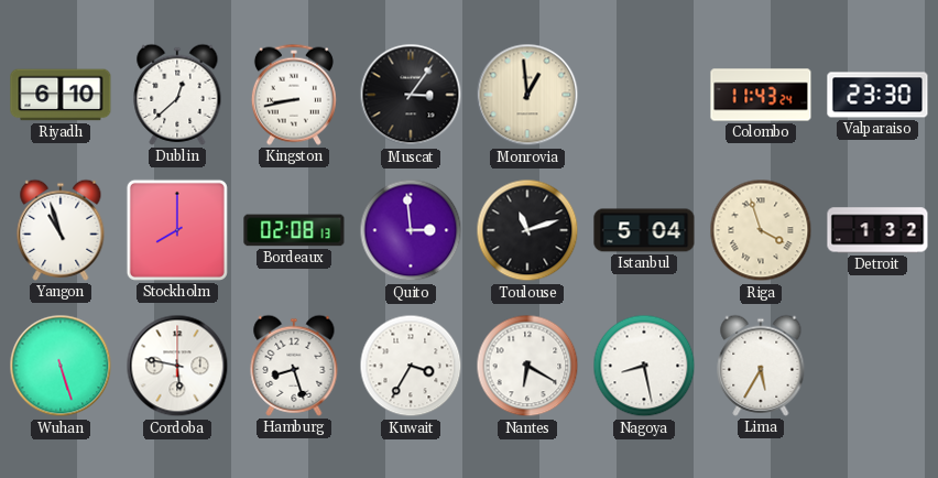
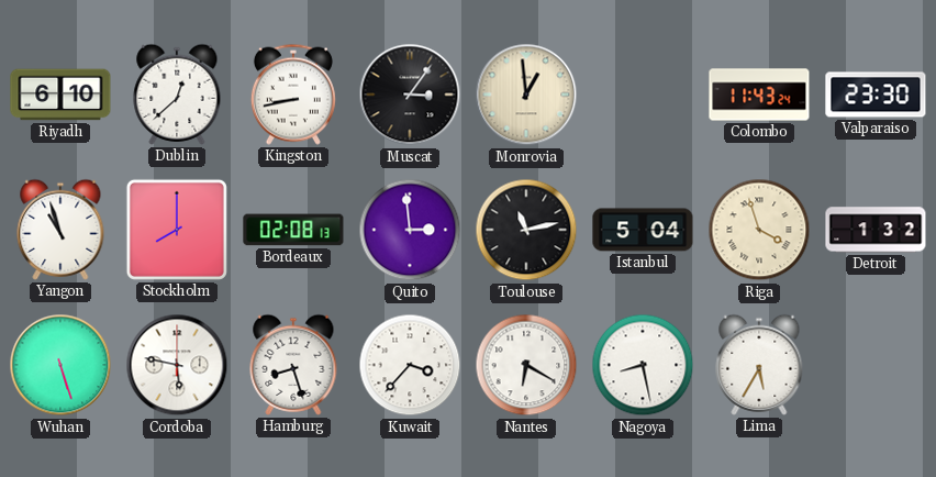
Toulouse: 11:12 -> 11:13
Kuwait: 3:35 -> 3:37
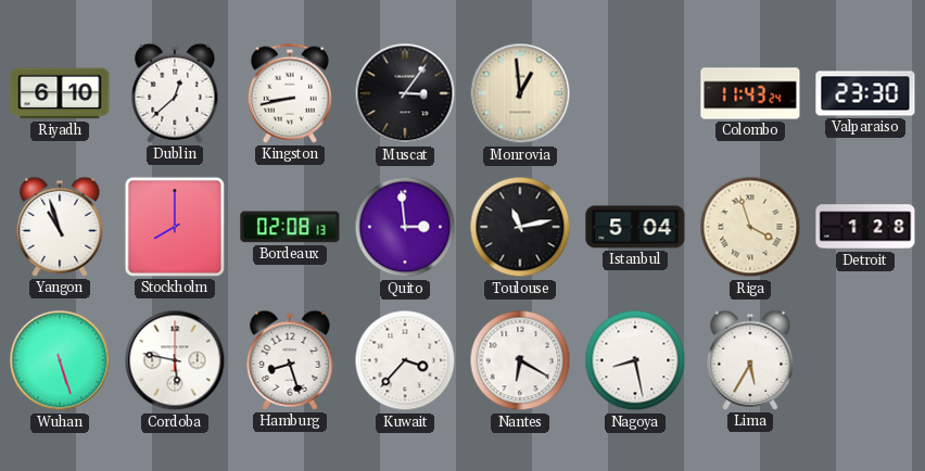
Detroit: 1:32 -> 1:28
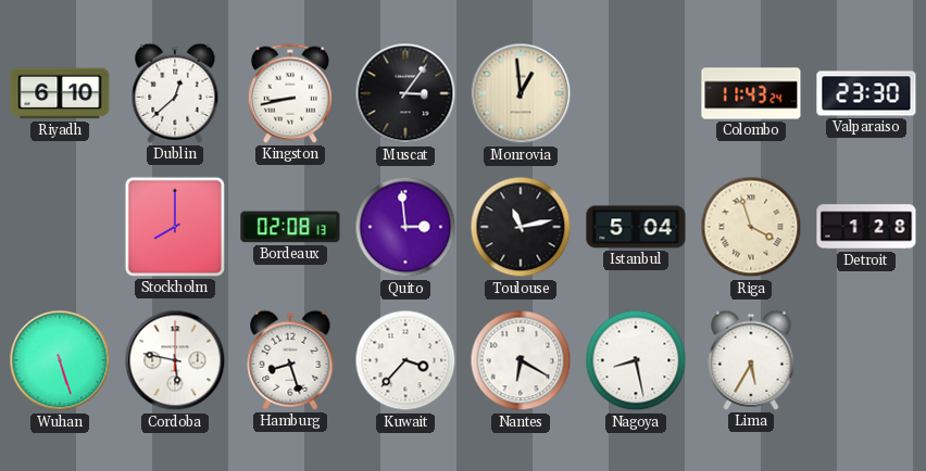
Yangon: 10:57 -> none
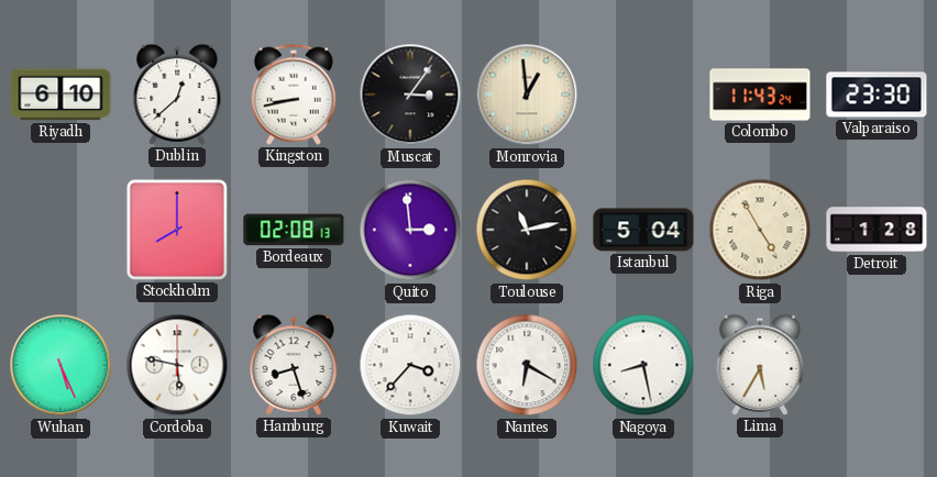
Riga: 3:57 -> 4:55
Wuhan: 5:27 -> 5:26
